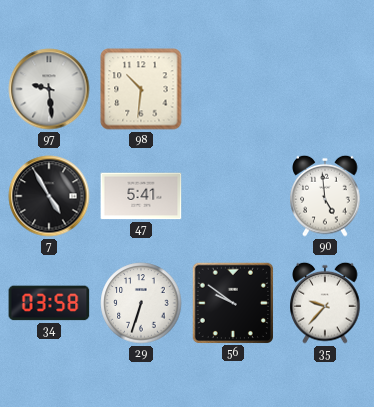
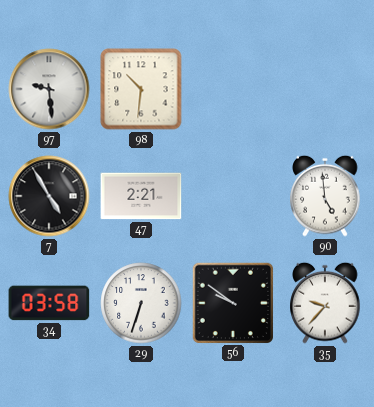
47: 5:41 -> 2:21
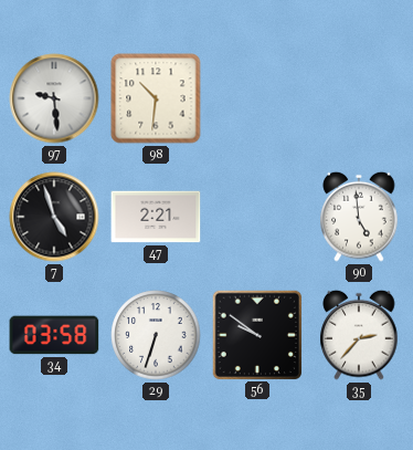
7: 4:55 -> 4:57
35: 9:37 -> 2:37
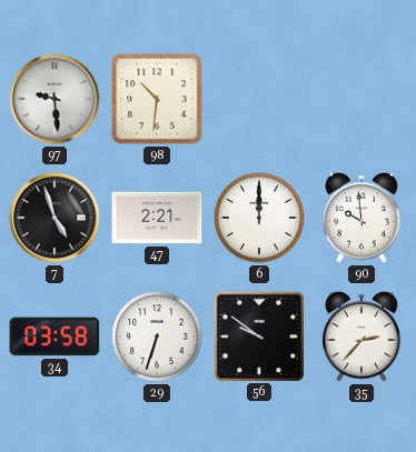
6: none -> 12:00
90: 4:59 -> 9:59
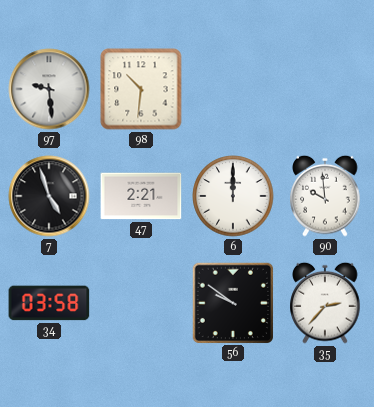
29: 6:33 -> none
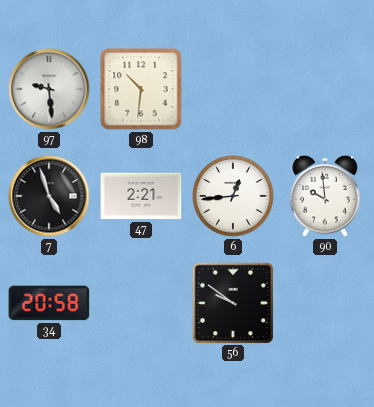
6: 12:00 -> 12:44
34: 03:58 -> 20:58
35: 2:37 -> none
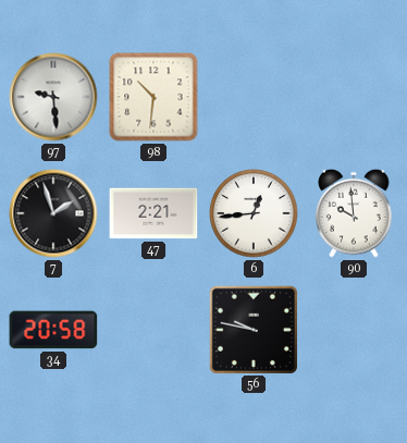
7: 4:57 -> 1:57
56: 9:51 -> 9:47
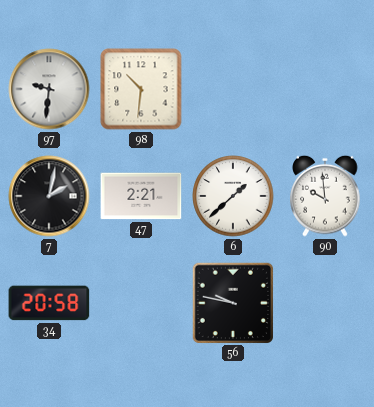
97: 9:29 -> 9:31
7: 1:57 -> 2:02
6: 12:44 -> 1:38
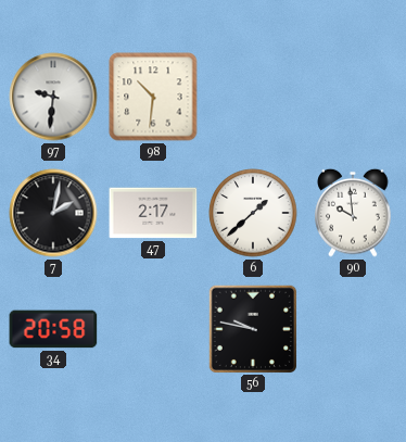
47: 2:21 -> 2:17
